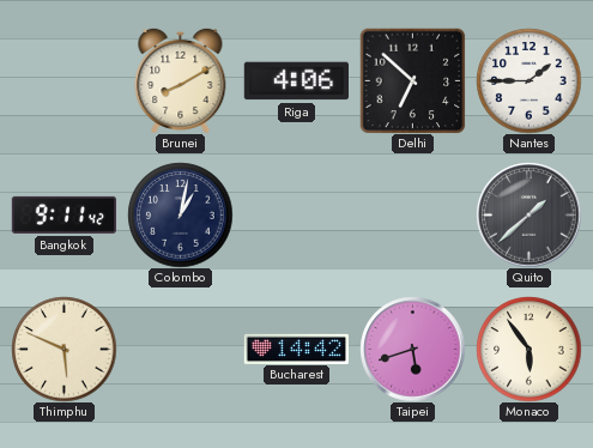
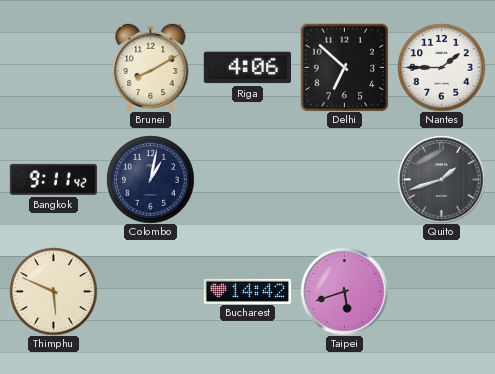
Quito: 1:38 -> 1:42
Monaco: 5:54 -> none
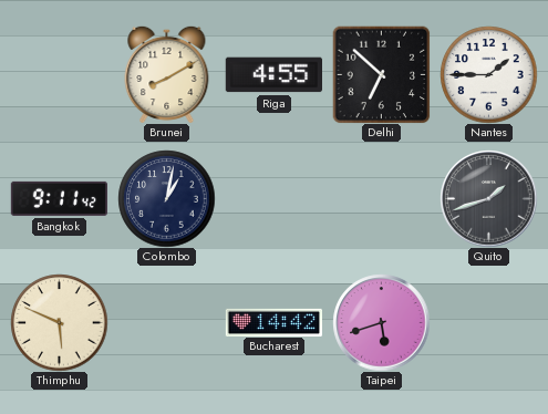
Riga: 4:06 -> 4:55
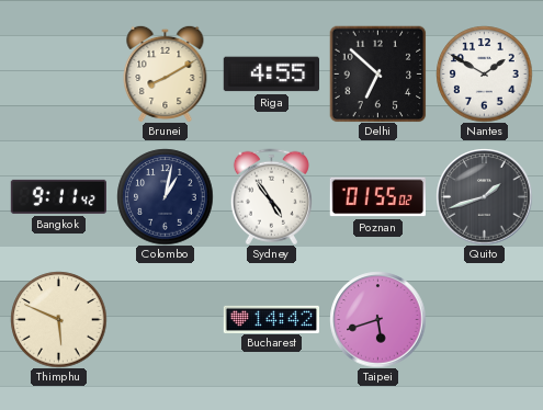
Nantes: 1:45 -> 1:50
Sydney: none -> 4:54
Poznan: none -> 01:55
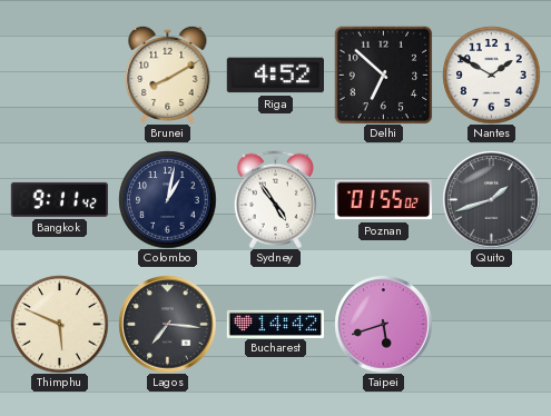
Riga: 4:55 -> 4:52
Lagos: none -> 7:16
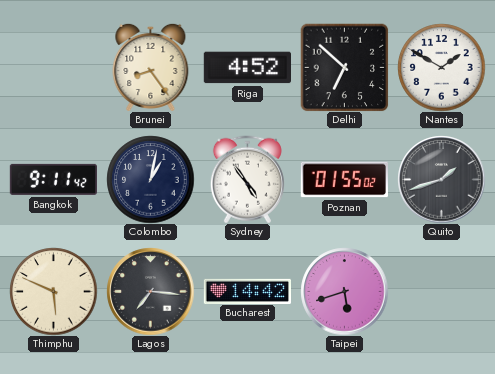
Brunei: 8:10 -> 8:24
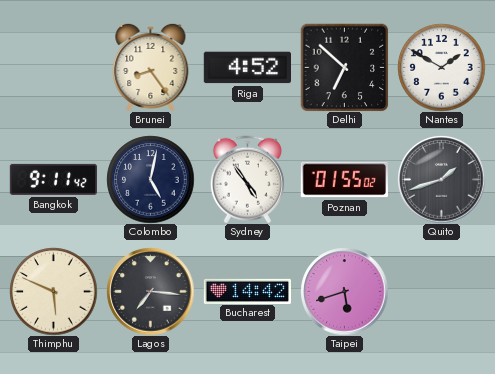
Colombo: 1:02 -> 5:02
